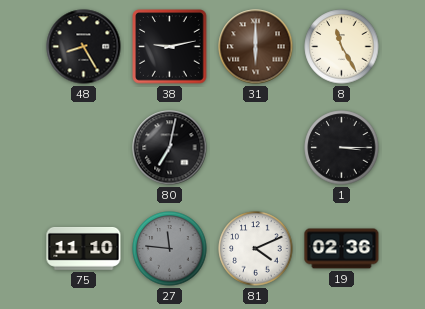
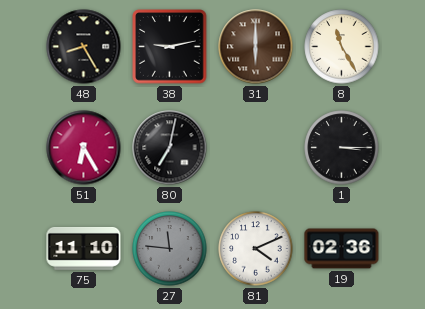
51: none -> 6:25
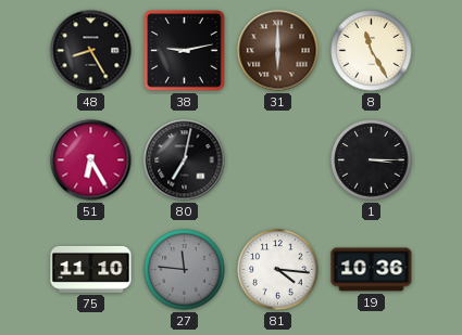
81: 4:11 -> 4:16
19: 02:36 -> 10:36
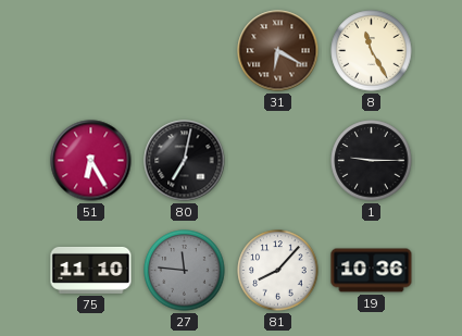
48: 8:25 -> none
38: 9:13 -> none
31: 6:00 -> 6:20
1: 3:15 -> 9:15
81: 4:16 -> 8:07
